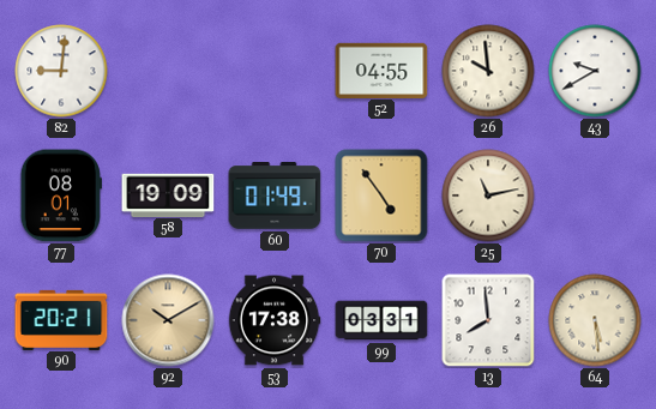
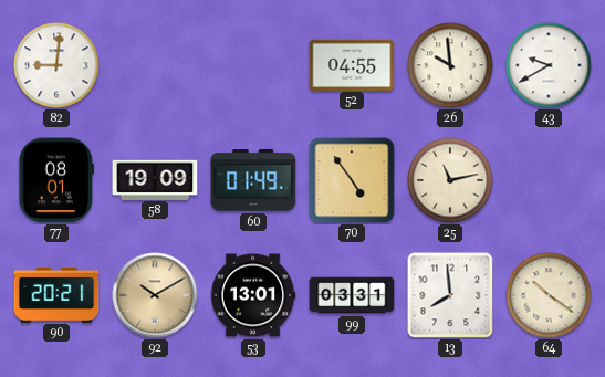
53: 17:38 -> 13:01
64: 5:29 -> 10:21
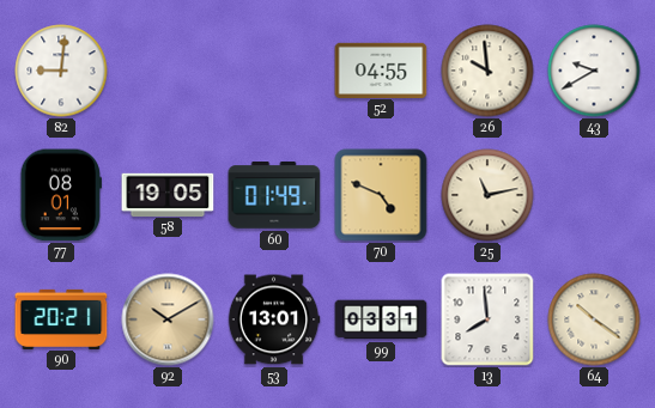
58: 19:09 -> 19:05
70: 4:54 -> 4:49
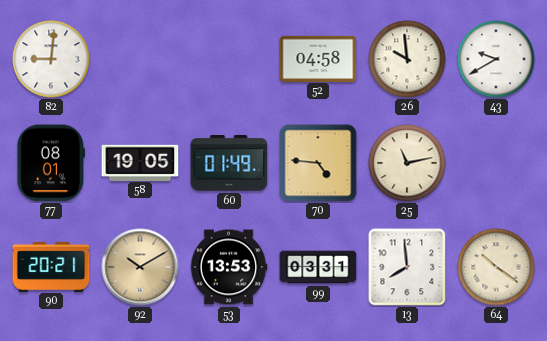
52: 04:55 -> 04:58
70: 4:49 -> 4:46
53: 13:01 -> 13:53
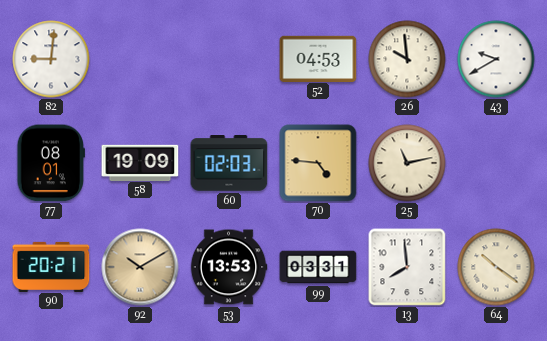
52: 04:58 -> 04:53
58: 19:05 -> 19:09
60: 01:49 -> 02:03
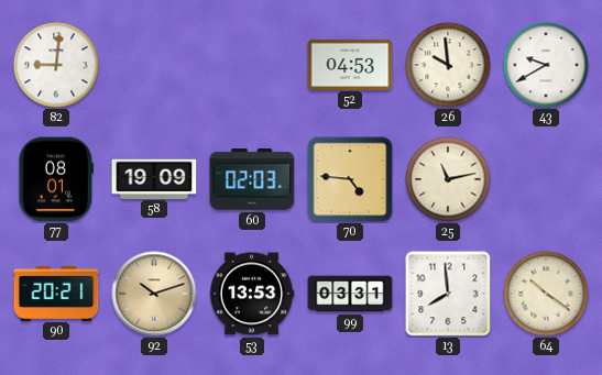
92: 10:10 -> 10:12
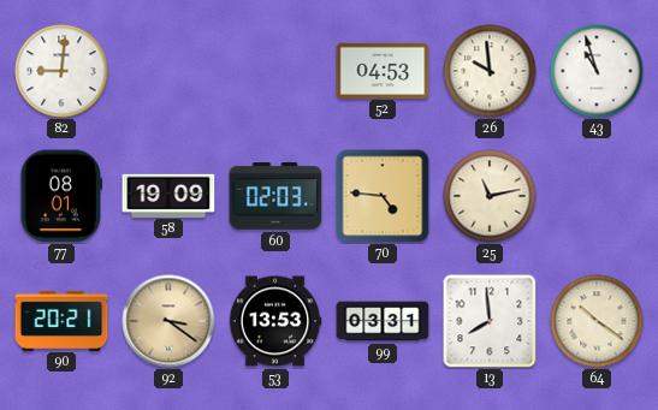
43: 9:40 -> 10:57
92: 10:12 -> 3:21
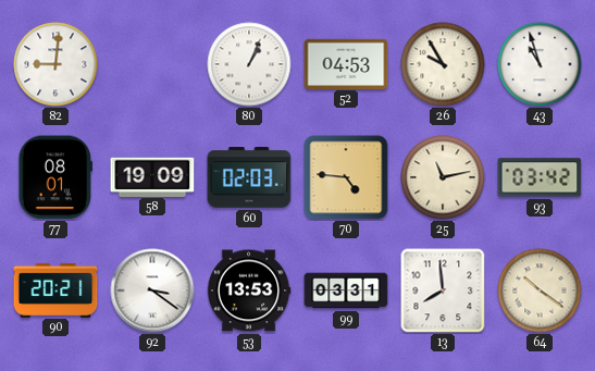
80: none -> 1:04
26: 9:59 -> 9:55
93: none -> 03:42
92 dial: champagne -> white
